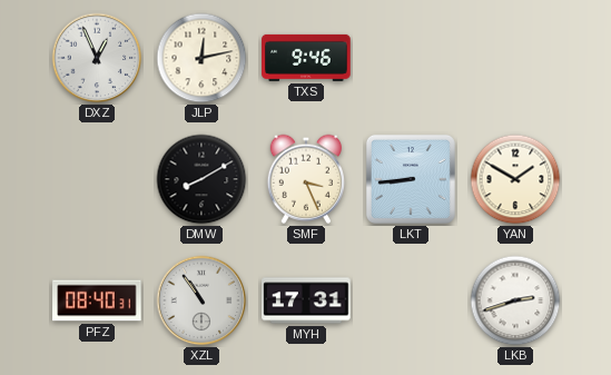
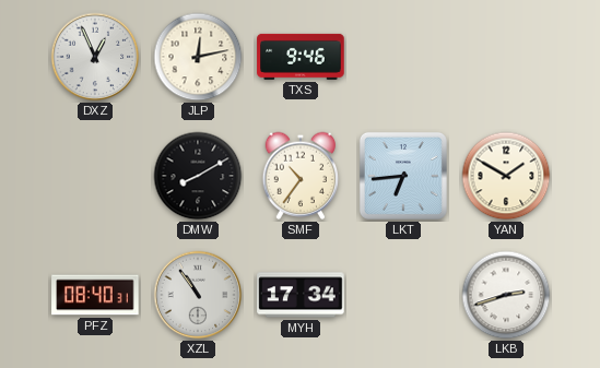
SMF: 3:26 -> 10:36
LKT: 8:44 -> 6:44
MYH: 17:31 -> 17:34
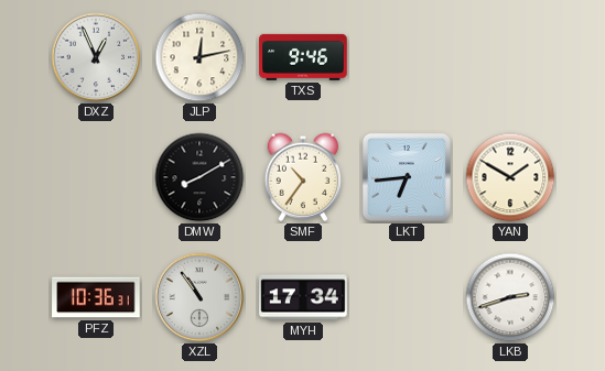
PFZ: 08:40 -> 10:36
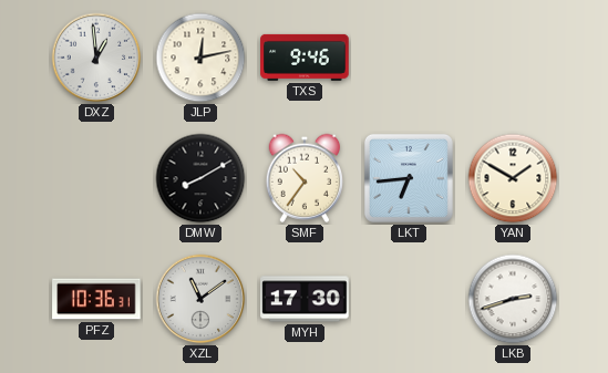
DXZ: 12:56 -> 12:59
XZL: 10:54 -> 11:09
MYH: 17:34 -> 17:30
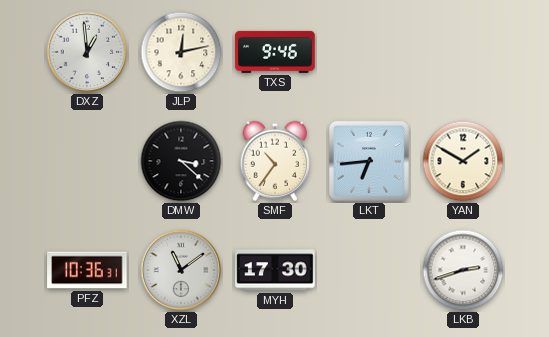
DMW: 8:10 -> 3:22
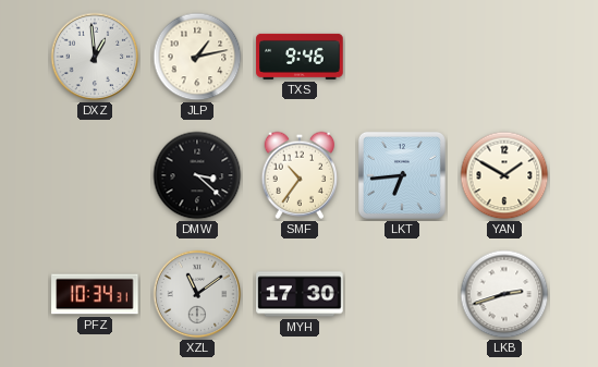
JLP: 12:13 -> 1:13
PFZ: 10:36 -> 10:34
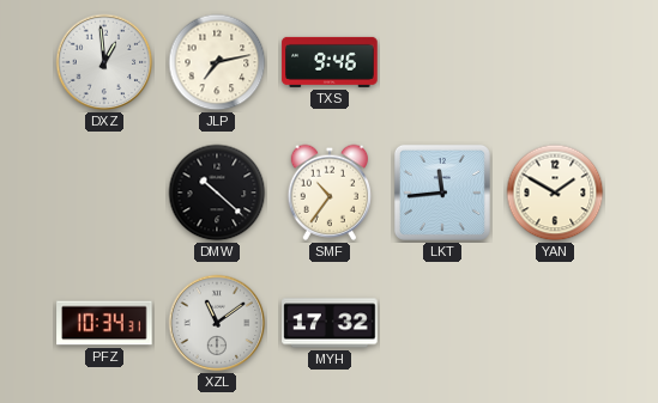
JLP: 1:13 -> 7:13
DMW: 3:22 -> 10:22
LKT: 6:44 -> 11:44
MYH: 17:30 -> 17:32
LKB: 2:42 -> none
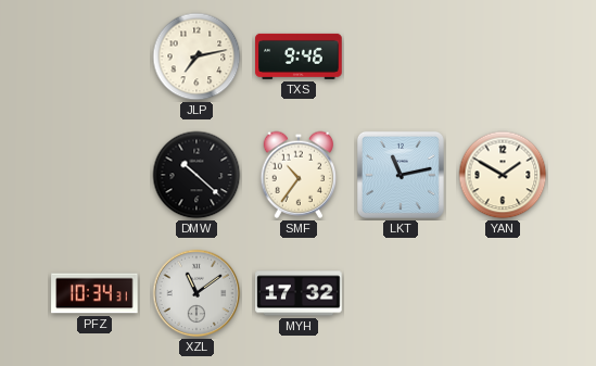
DXZ: 12:59 -> none
LKT: 11:44 -> 11:13
